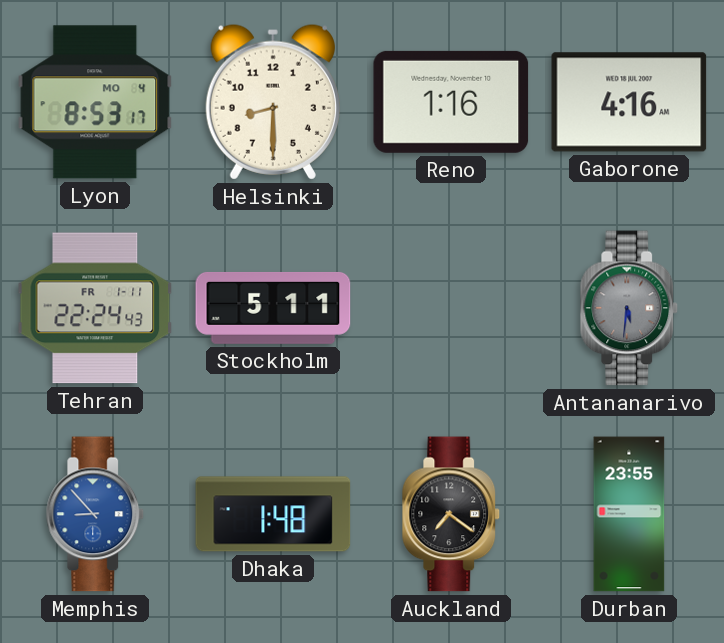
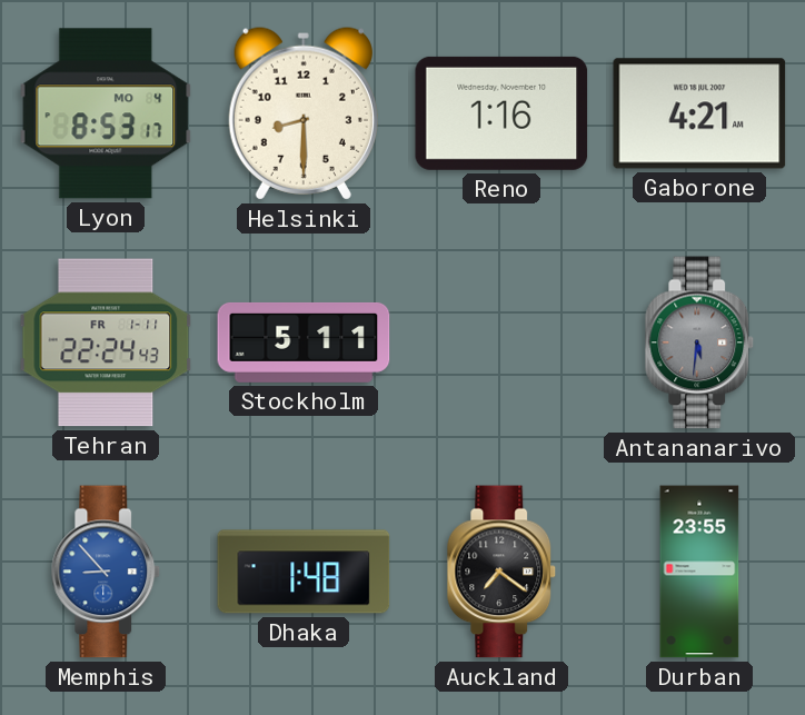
Gaborone: 4:16 -> 4:21
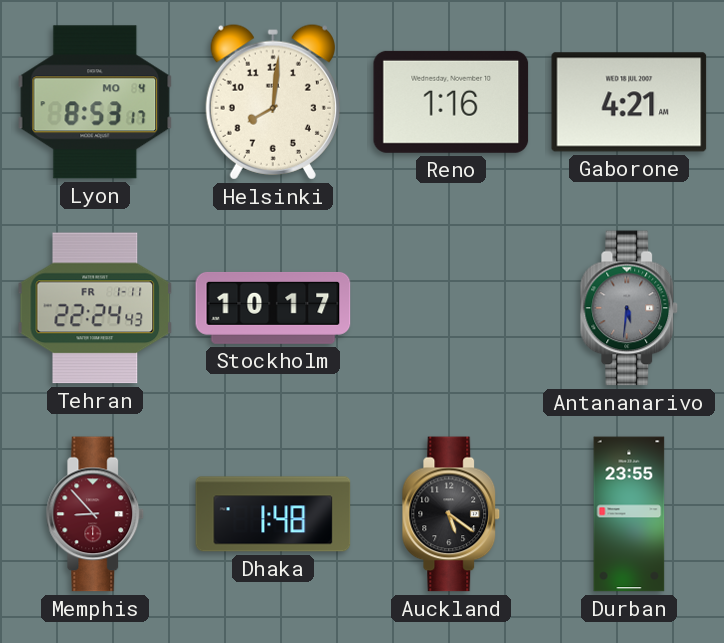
Helsinki: 8:30 -> 8:01
Stockholm: 5:11 -> 10:17
Memphis dial: blue -> burgundy
Auckland: 7:21 -> 5:21
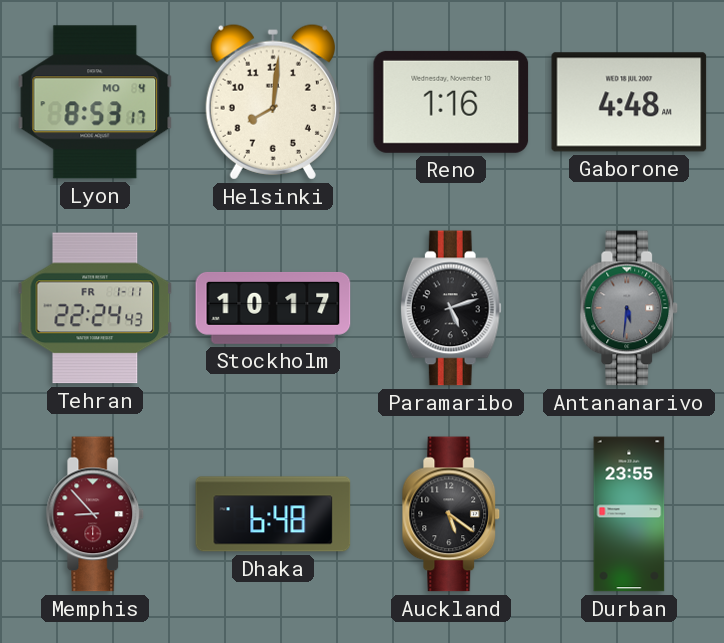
Gaborone: 4:21 -> 4:48
Paramaribo: none -> 5:12
Dhaka: 1:48 -> 6:48
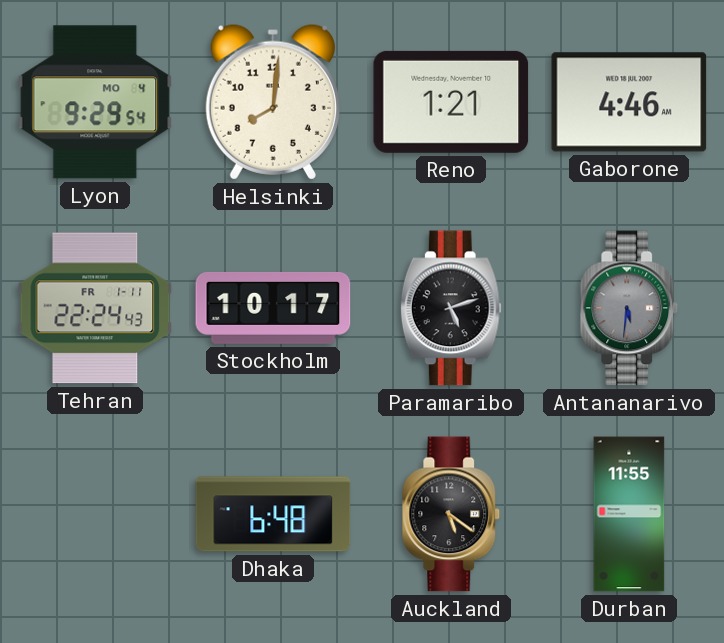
Lyon: 8:53 -> 9:29
Reno: 1:16 -> 1:21
Gaborone: 4:48 -> 4:46
Memphis: 8:53 -> none
Durban: 23:55 -> 11:55
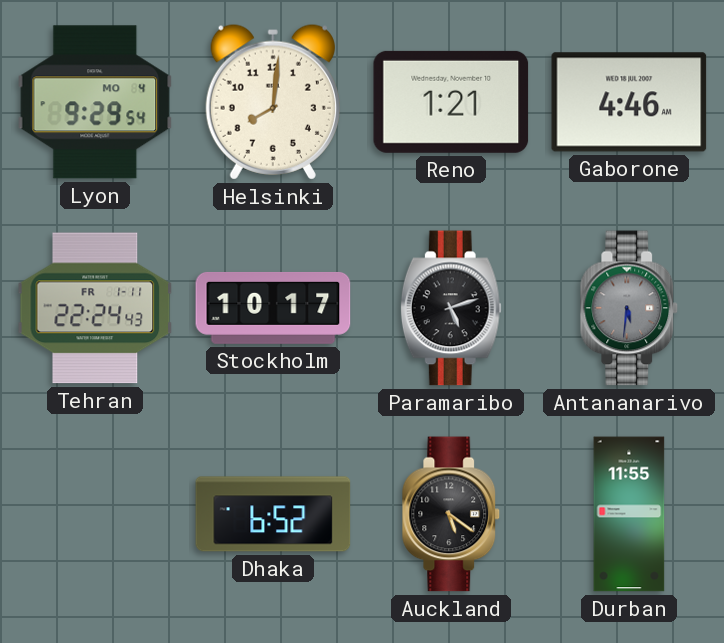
Dhaka: 6:48 -> 6:52
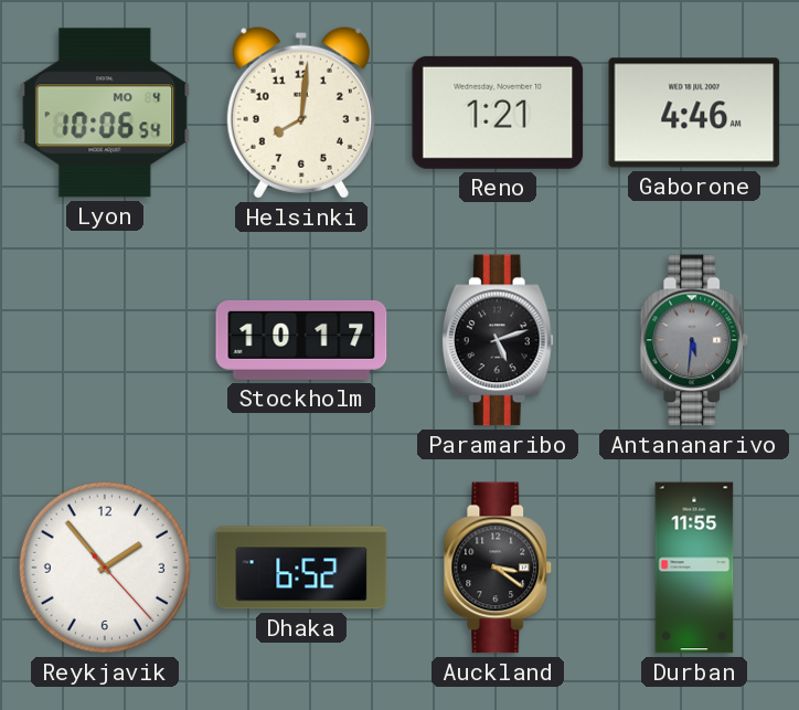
Lyon: 9:29 -> 10:06
Tehran: 22:24 -> none
Reykjavik: none -> 1:53
Auckland: 5:21 -> 3:21
